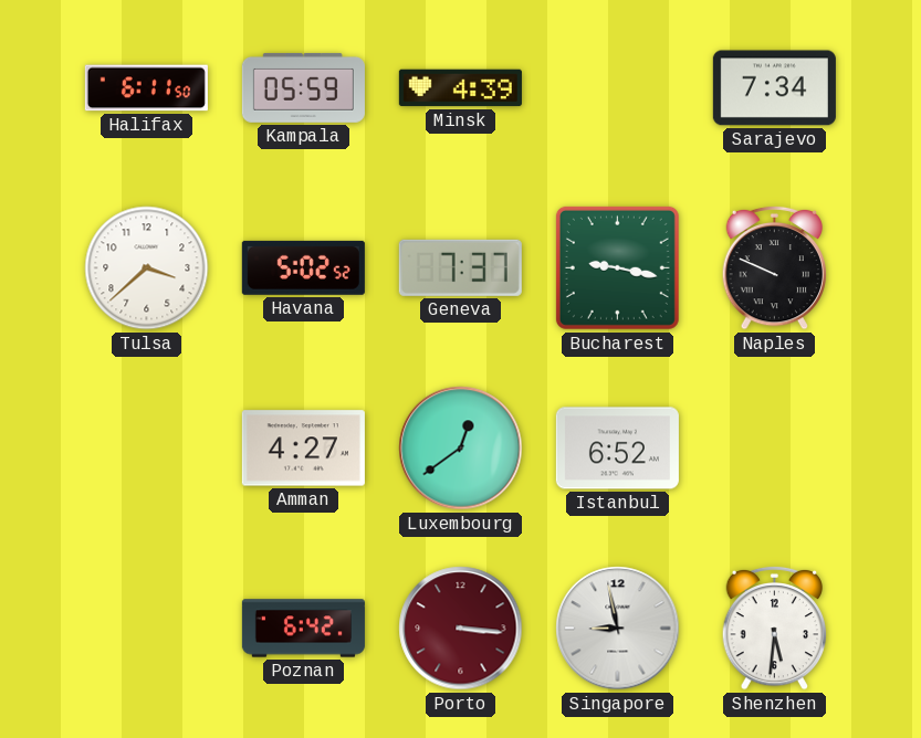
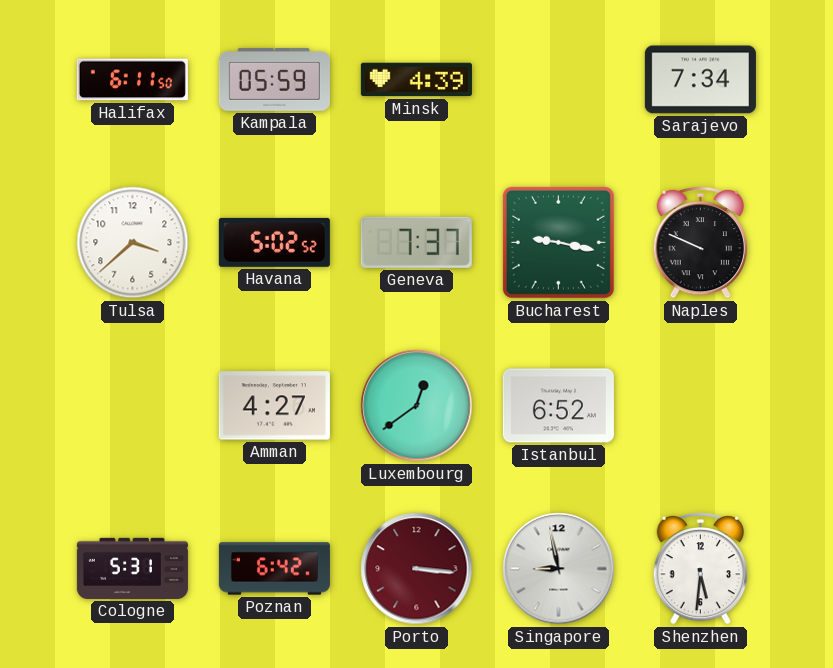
Cologne: none -> 5:31
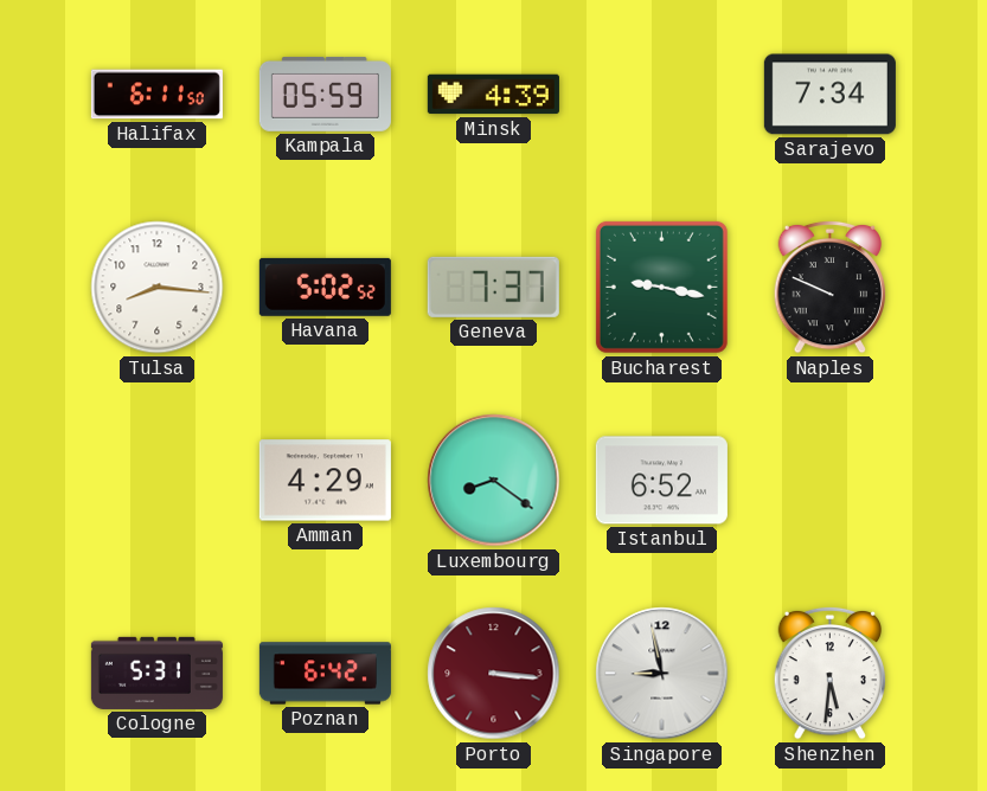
Tulsa: 3:38 -> 8:16
Amman: 4:27 -> 4:29
Luxembourg: 12:39 -> 8:21
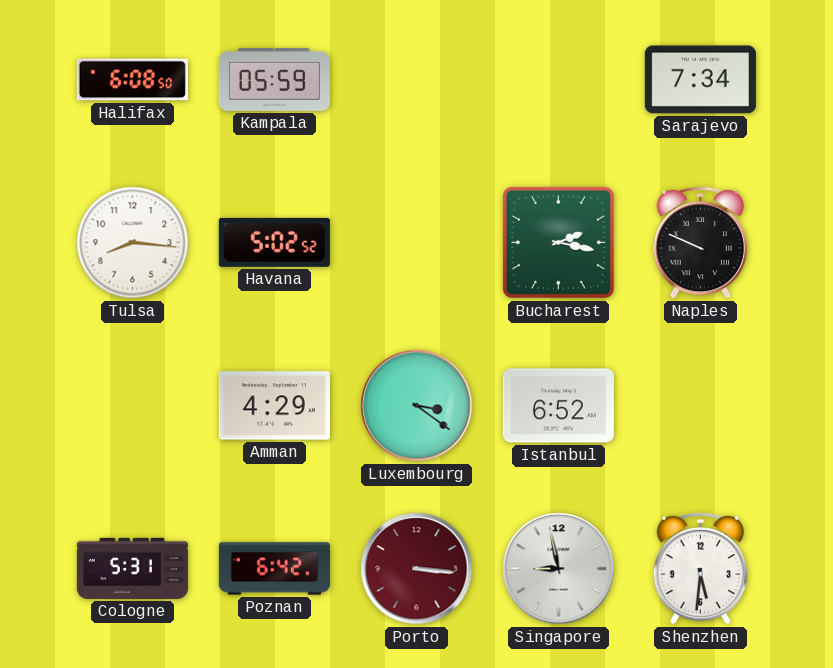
Halifax: 6:11 -> 6:08
Minsk: 4:39 -> none
Geneva: 7:37 -> none
Bucharest: 9:17 -> 2:17
Luxembourg: 8:21 -> 3:21
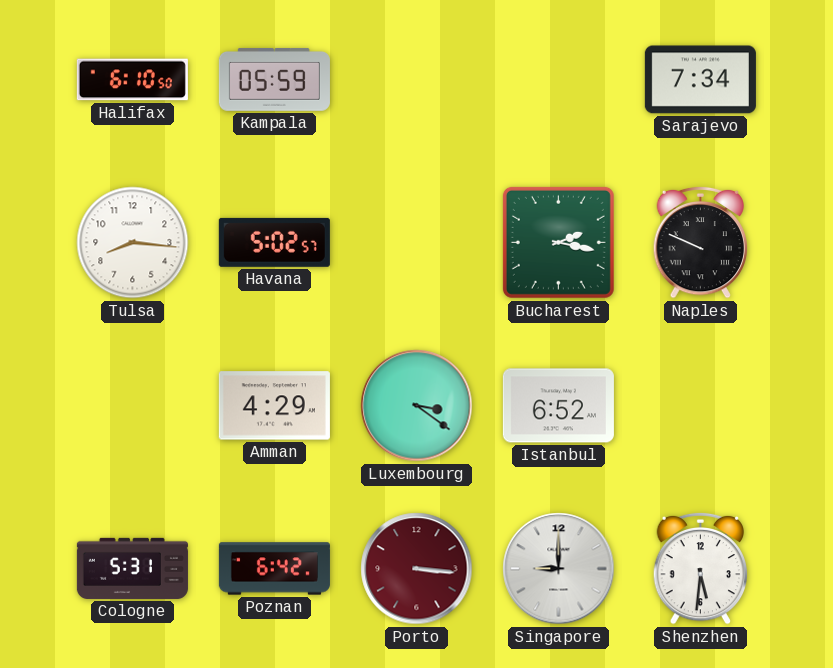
Halifax: 6:08 -> 6:10
Havana: 5:02:52 -> 5:02:57
Singapore: 8:58 -> 9:00
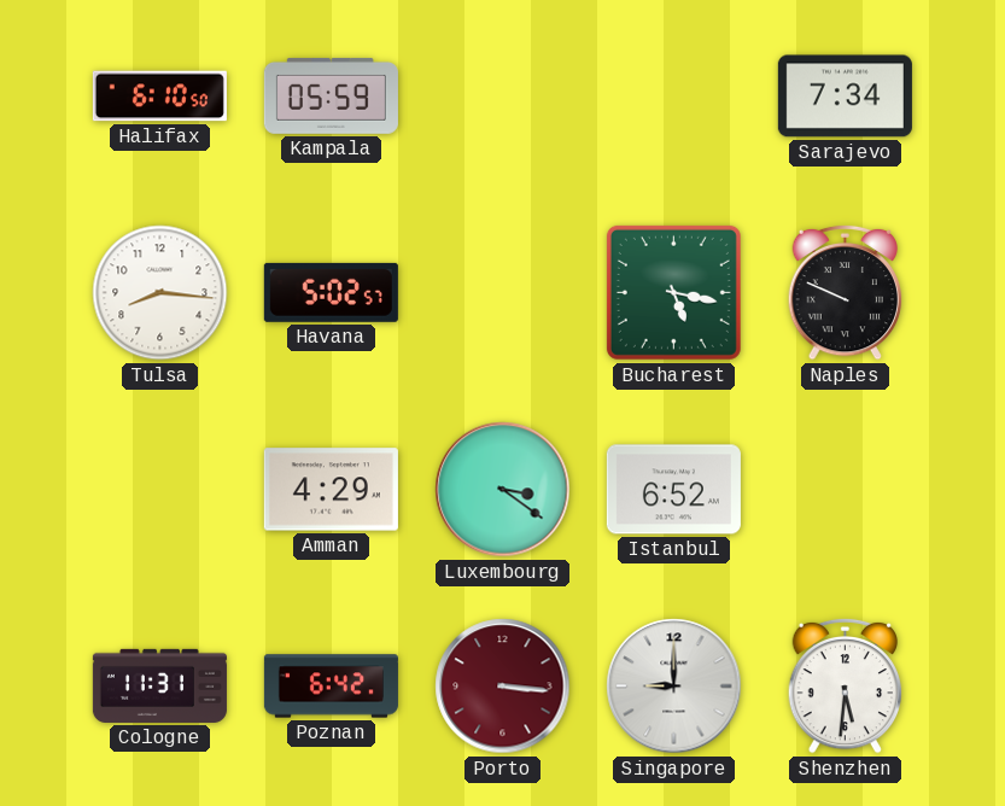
Bucharest: 2:17 -> 5:17
Cologne: 5:31 -> 11:31
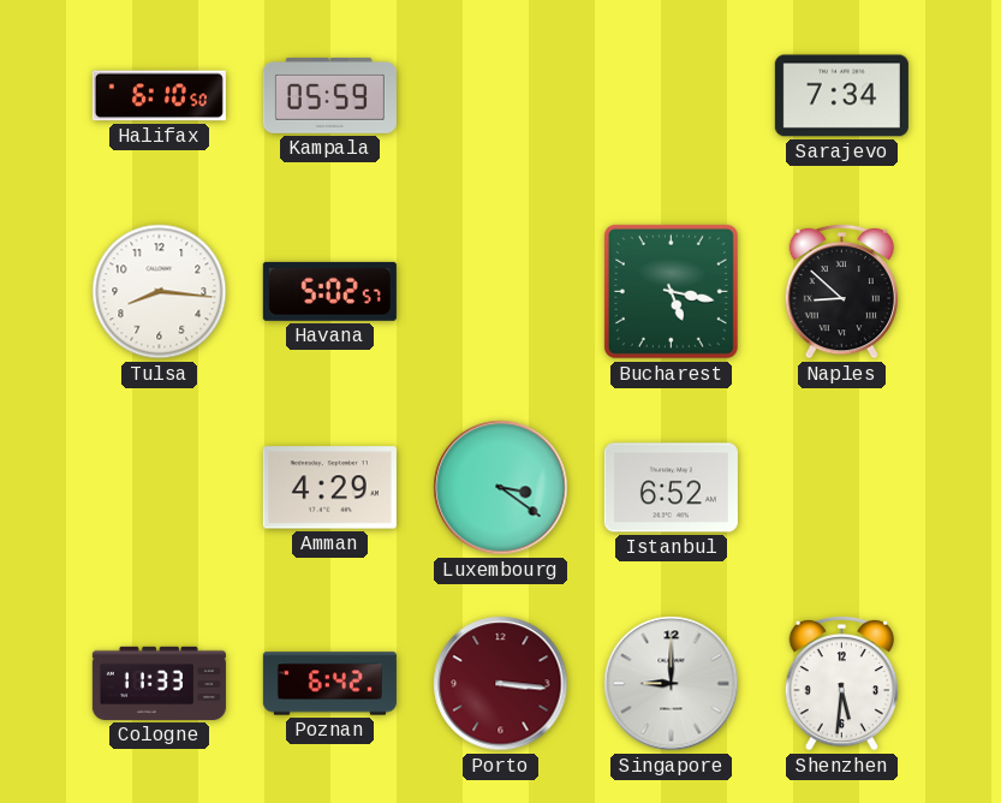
Naples: 9:49 -> 8:52
Cologne: 11:31 -> 11:33
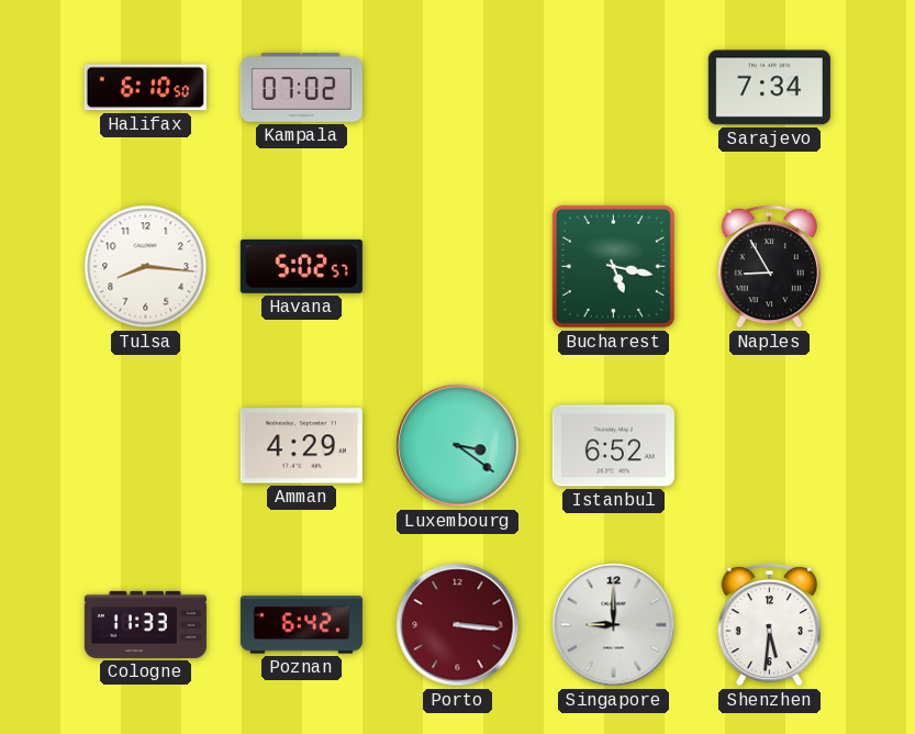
Kampala: 05:59 -> 07:02
Naples: 8:52 -> 8:55
